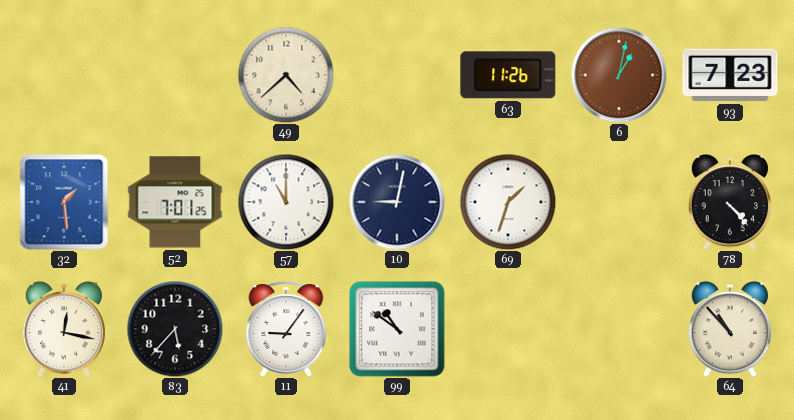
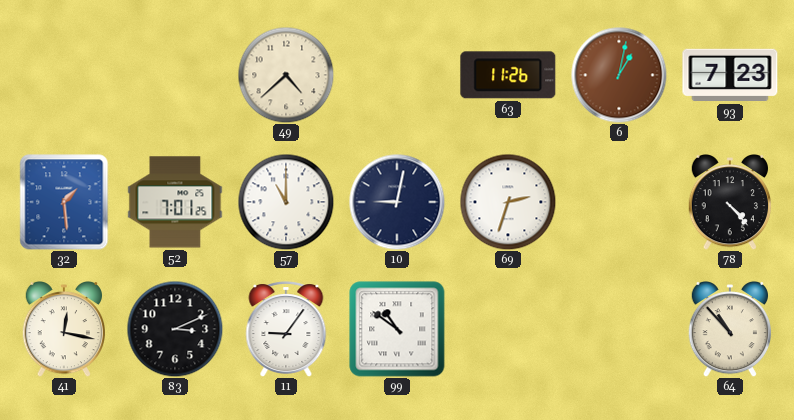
69: 1:33 -> 2:33
83: 5:37 -> 3:11
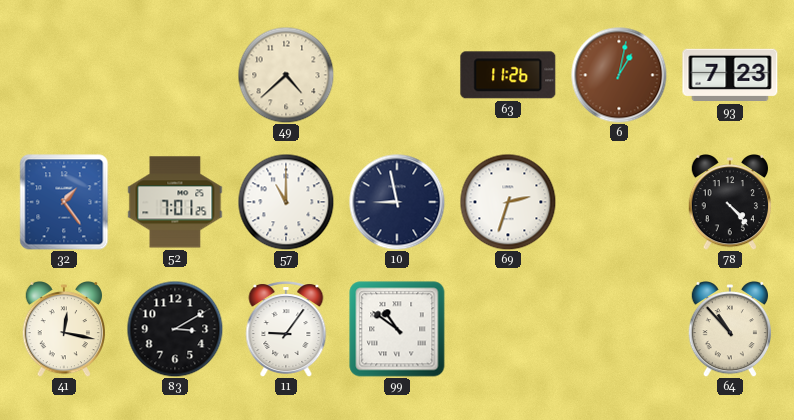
32: 1:29 -> 1:24
10: 9:02 -> 8:58
83: 3:11 -> 3:10
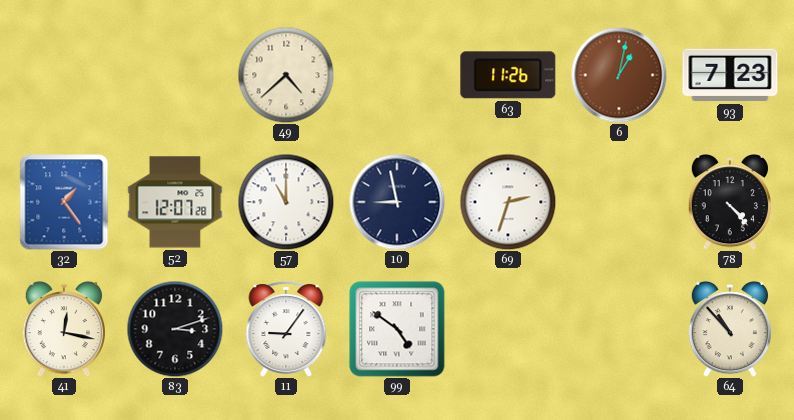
52: 7:01 -> 12:07
83: 3:10 -> 3:12
99: 10:51 -> 4:51
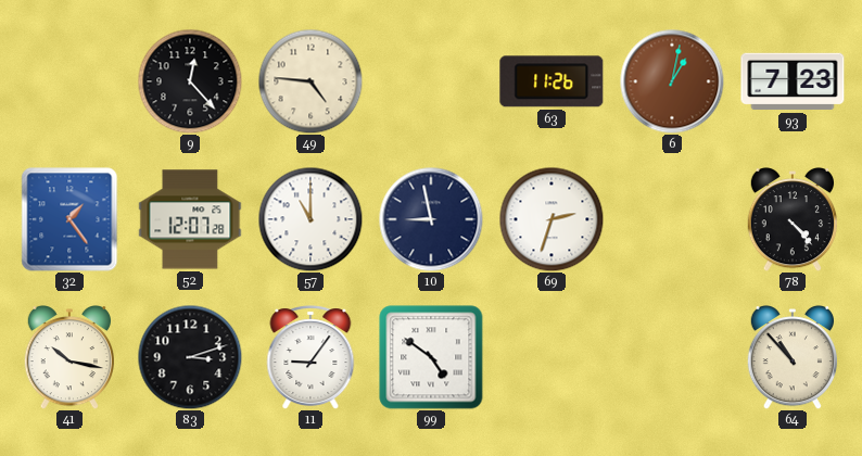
9: none -> 12:23
49: 4:38 -> 4:46
41: 12:17 -> 10:17
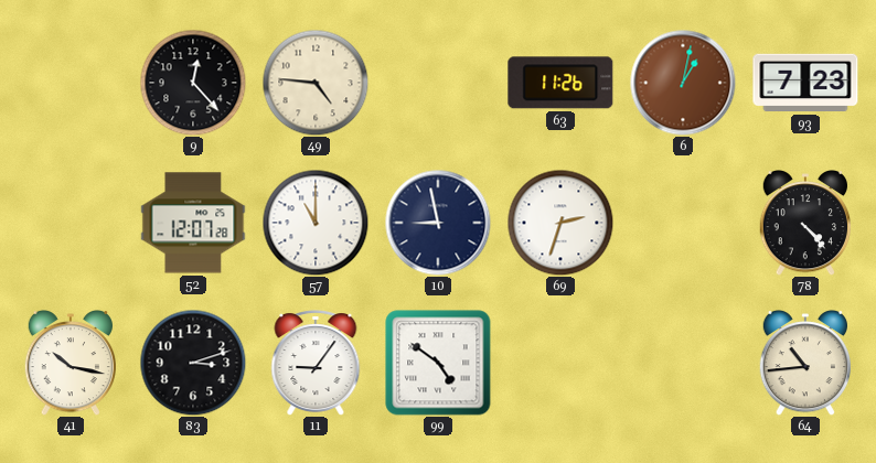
32: 1:24 -> none
64: 10:53 -> 10:44
